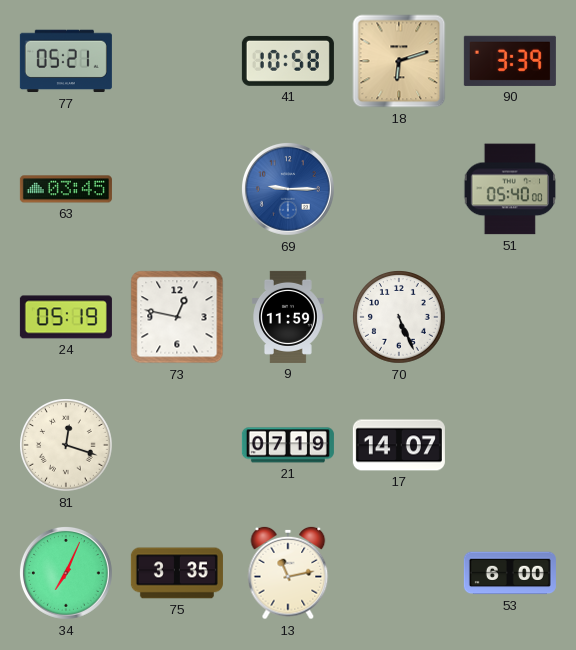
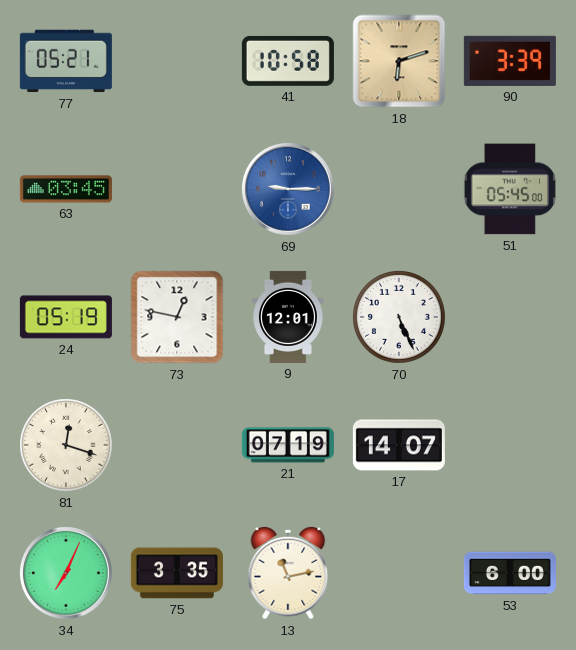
51: 05:40 -> 05:45
9: 11:59 -> 12:01
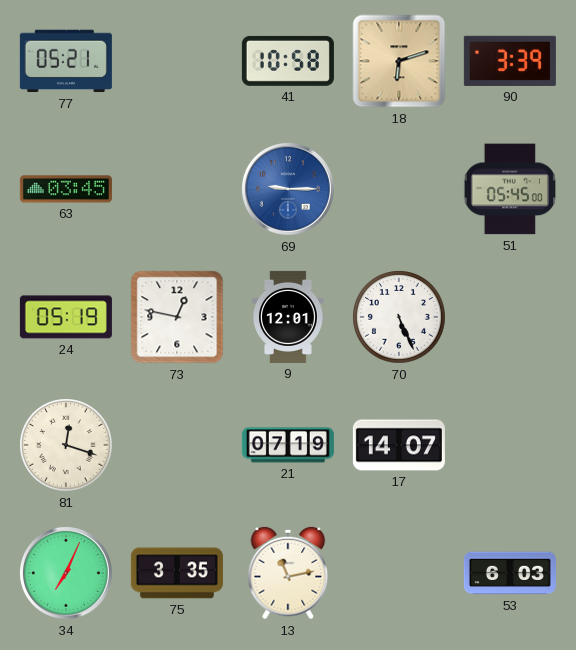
53: 6:00 -> 6:03
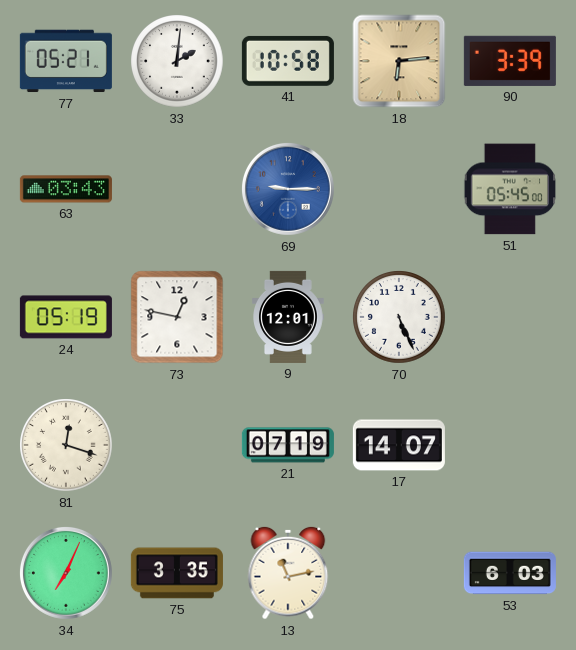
33: none -> 2:01
18: 6:12 -> 6:14
63: 03:45 -> 03:43
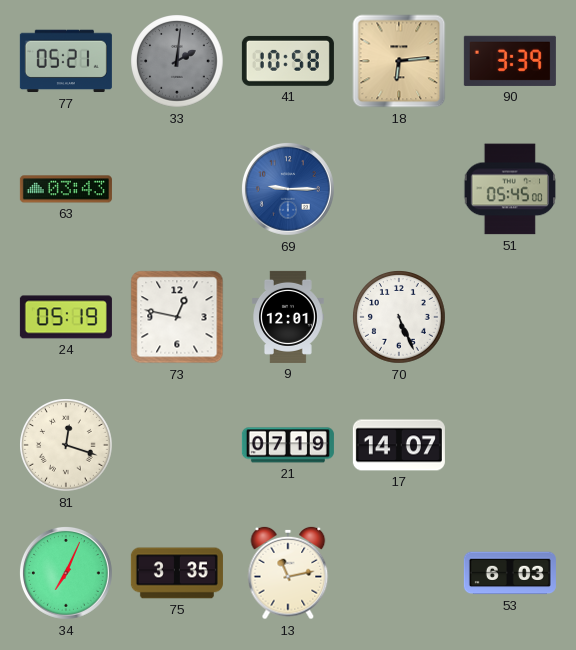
33 dial: white -> grey
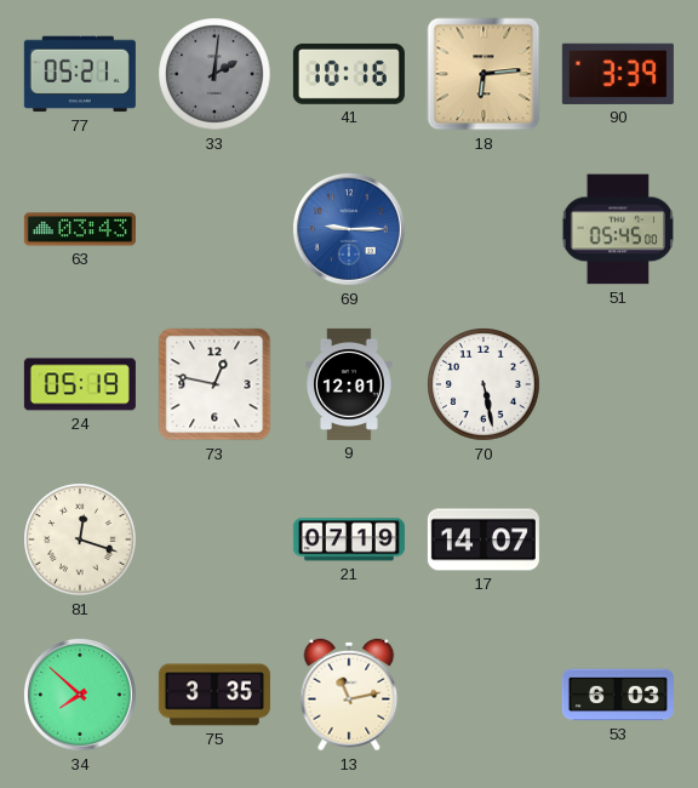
41: 10:58 -> 10:16
70: 5:26 -> 5:28
34: 7:04 -> 7:52
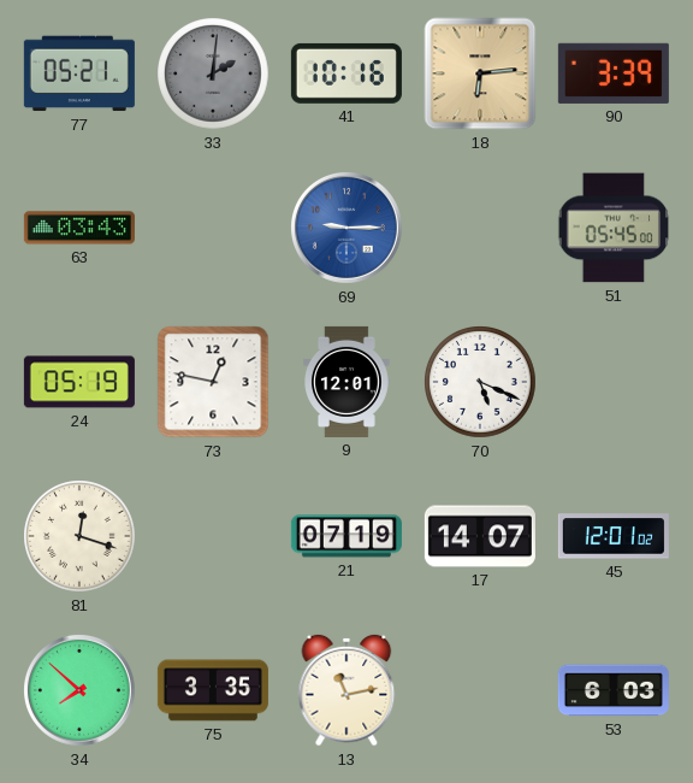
70: 5:28 -> 5:19
45: none -> 12:01
